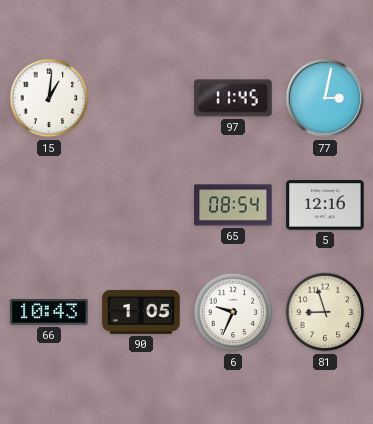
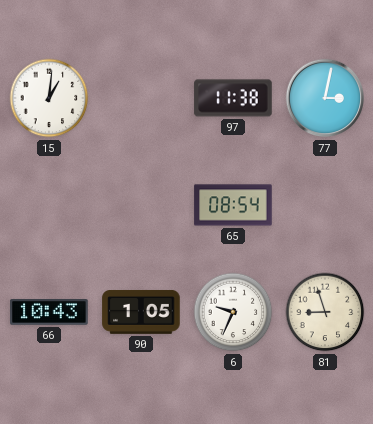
97: 11:45 -> 11:38
5: 12:16 -> none
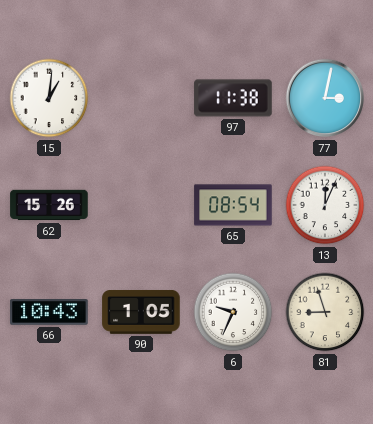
62: none -> 15:26
13: none -> 12:04
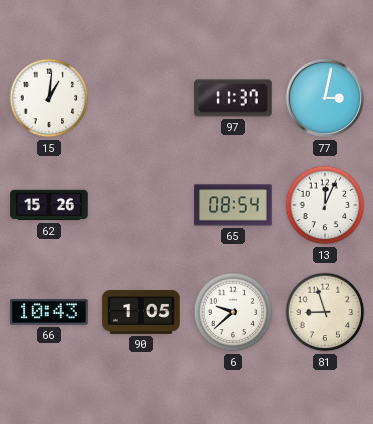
97: 11:38 -> 11:37
6: 9:34 -> 9:38
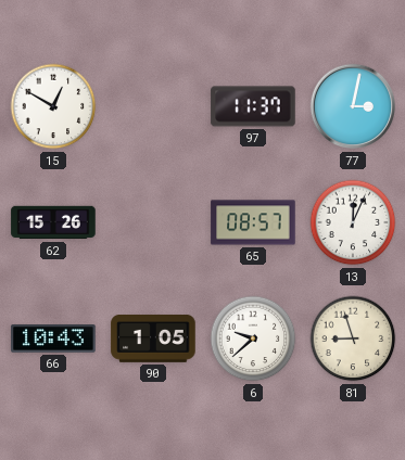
15: 1:01 -> 12:50
65: 08:54 -> 08:57
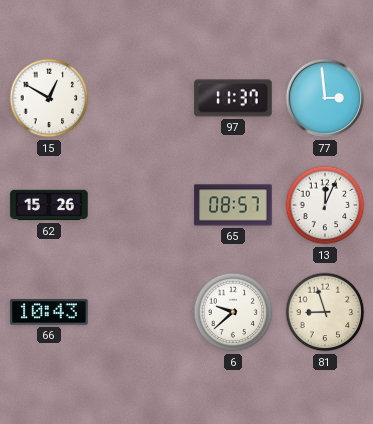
77: 3:02 -> 2:59
90: 1:05 -> none
